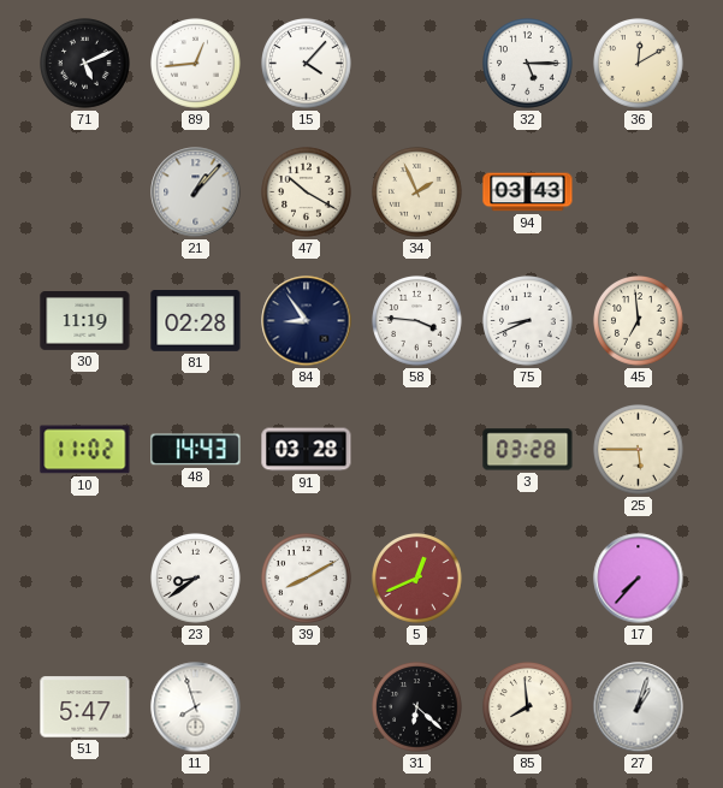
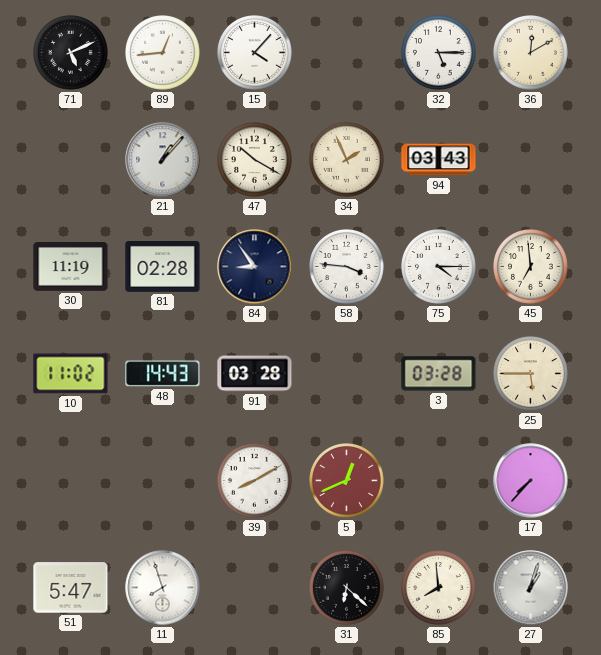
75: 8:41 -> 4:15
23: 8:39 -> none
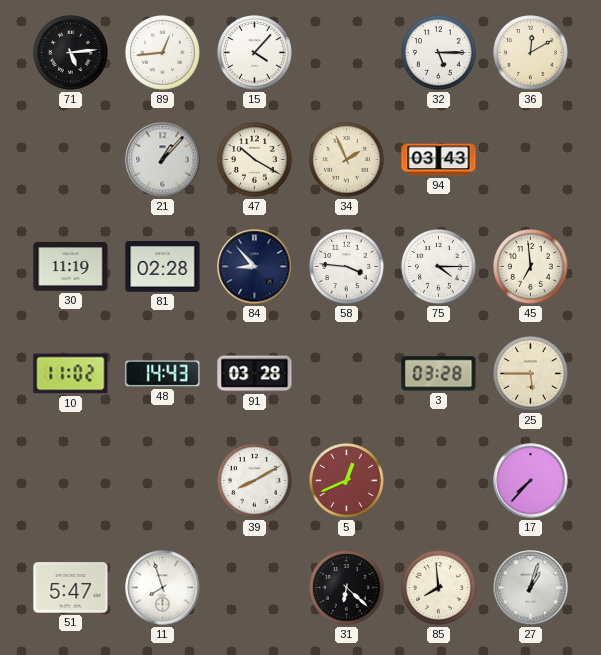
71: 5:11 -> 5:14
84: 8:54 -> 8:53
